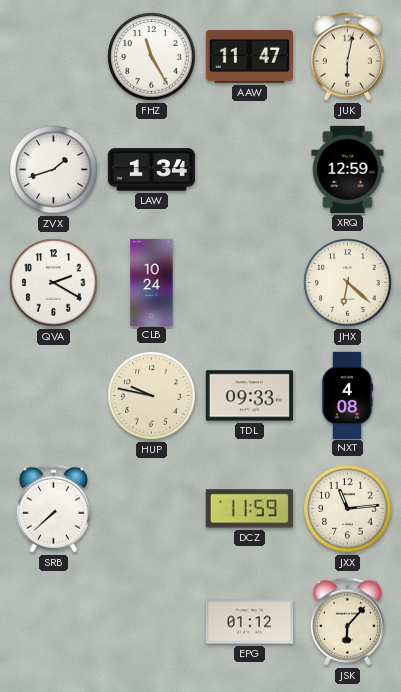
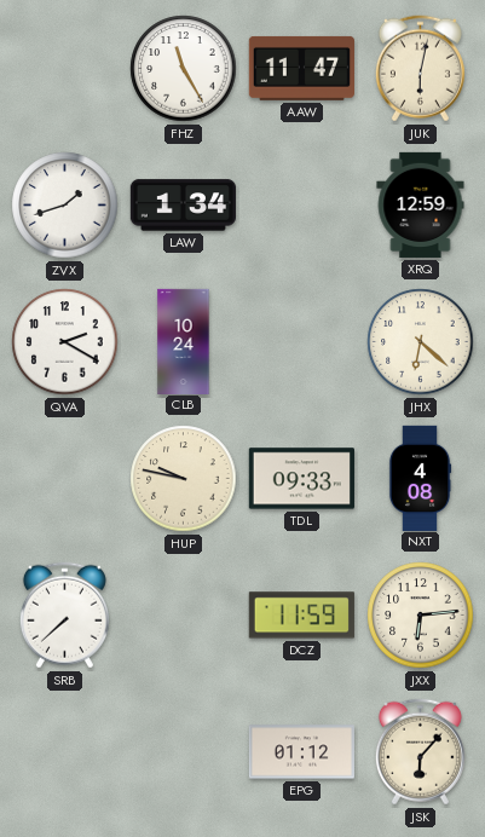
JXX: 11:14 -> 6:14
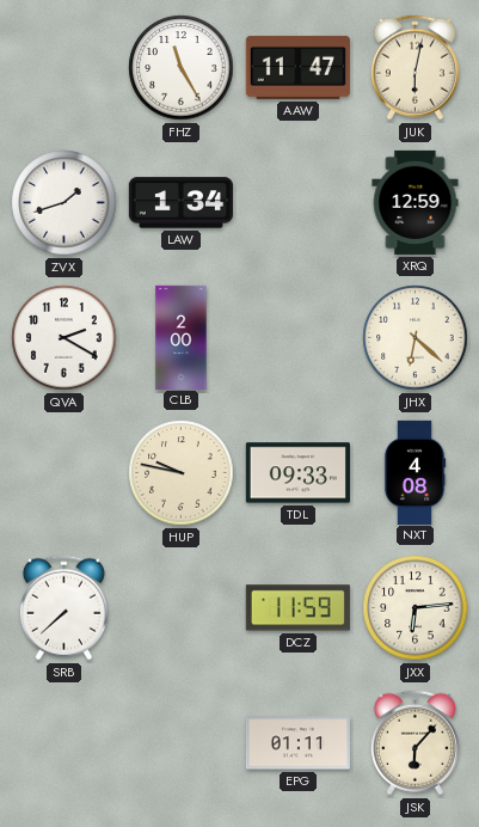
CLB: 10:24 -> 2:00
EPG: 01:12 -> 01:11
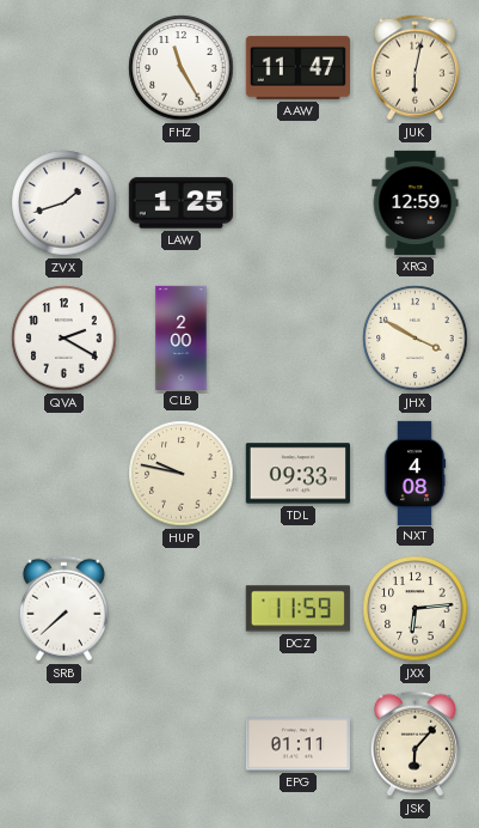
LAW: 1:34 -> 1:25
JHX: 6:22 -> 3:50
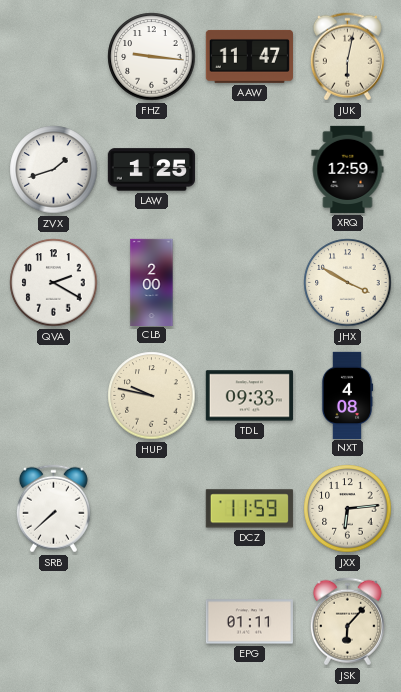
FHZ: 11:25 -> 9:16
